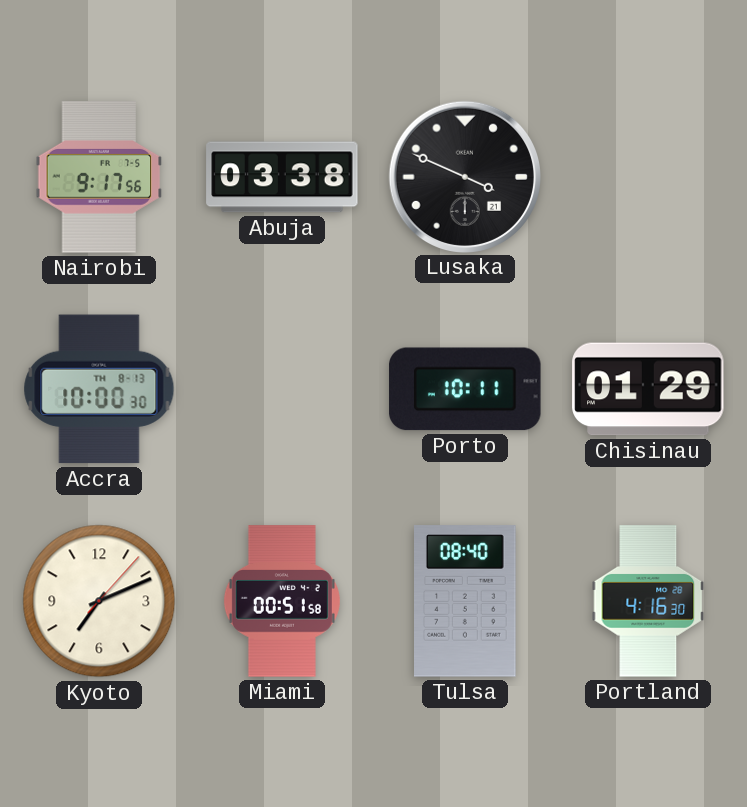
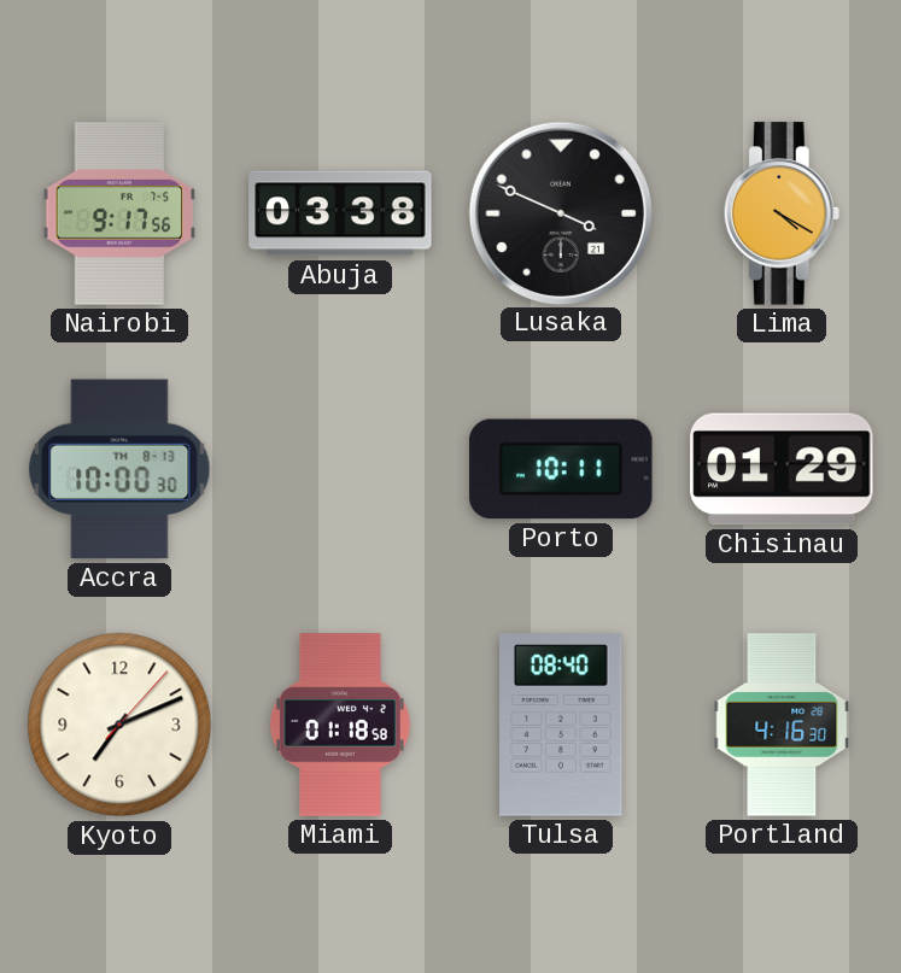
Lima: none -> 4:20
Miami: 00:51 -> 01:18
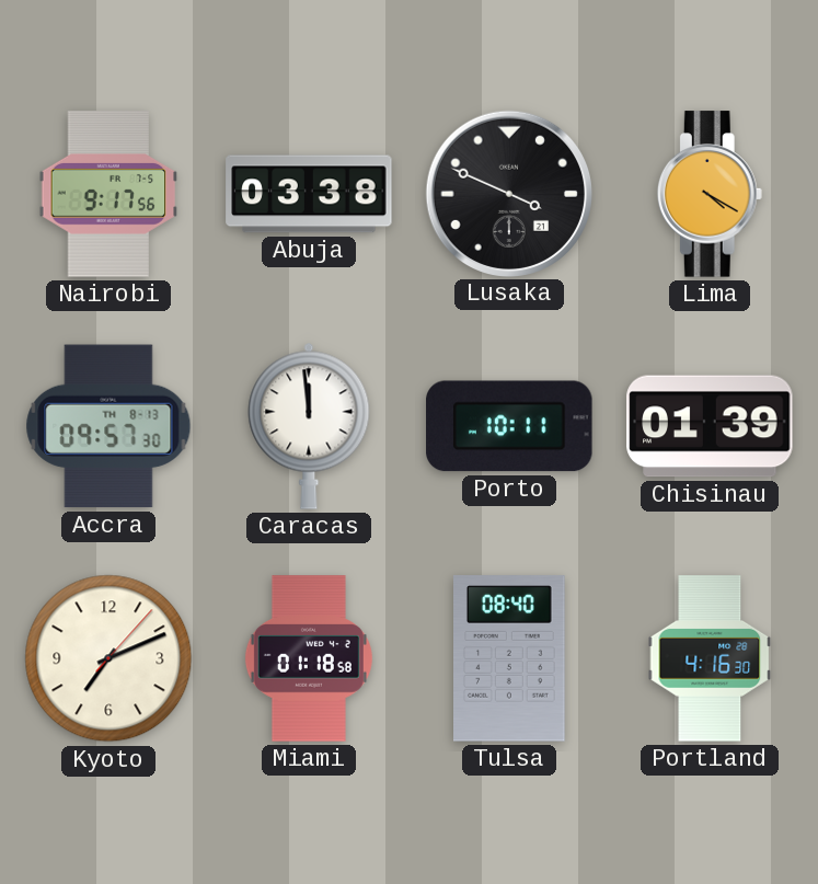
Accra: 10:00 -> 09:57
Caracas: none -> 11:59
Chisinau: 01:29 -> 01:39
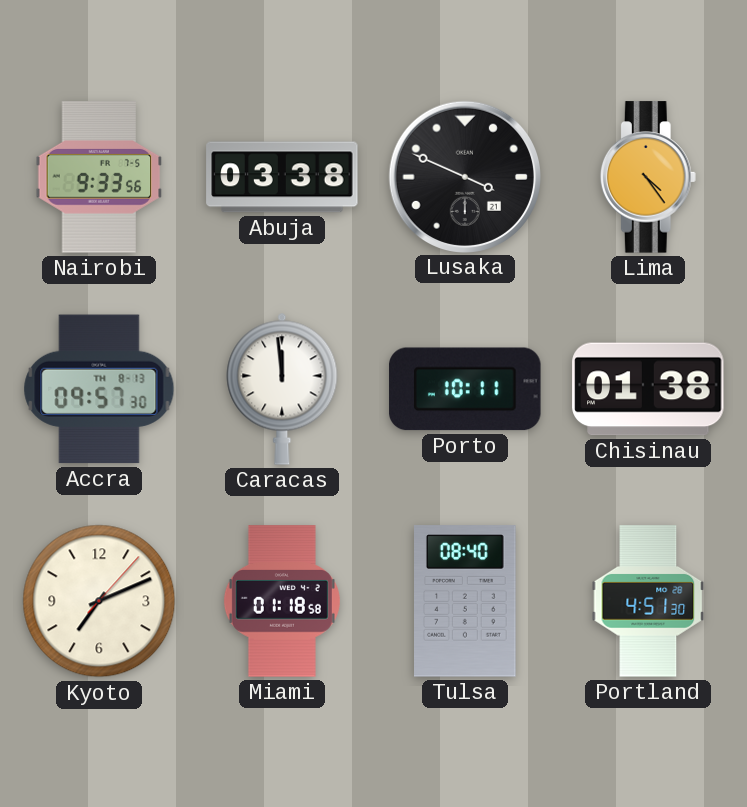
Nairobi: 9:17 -> 9:33
Lima: 4:20 -> 4:24
Chisinau: 01:39 -> 01:38
Portland: 4:16 -> 4:51
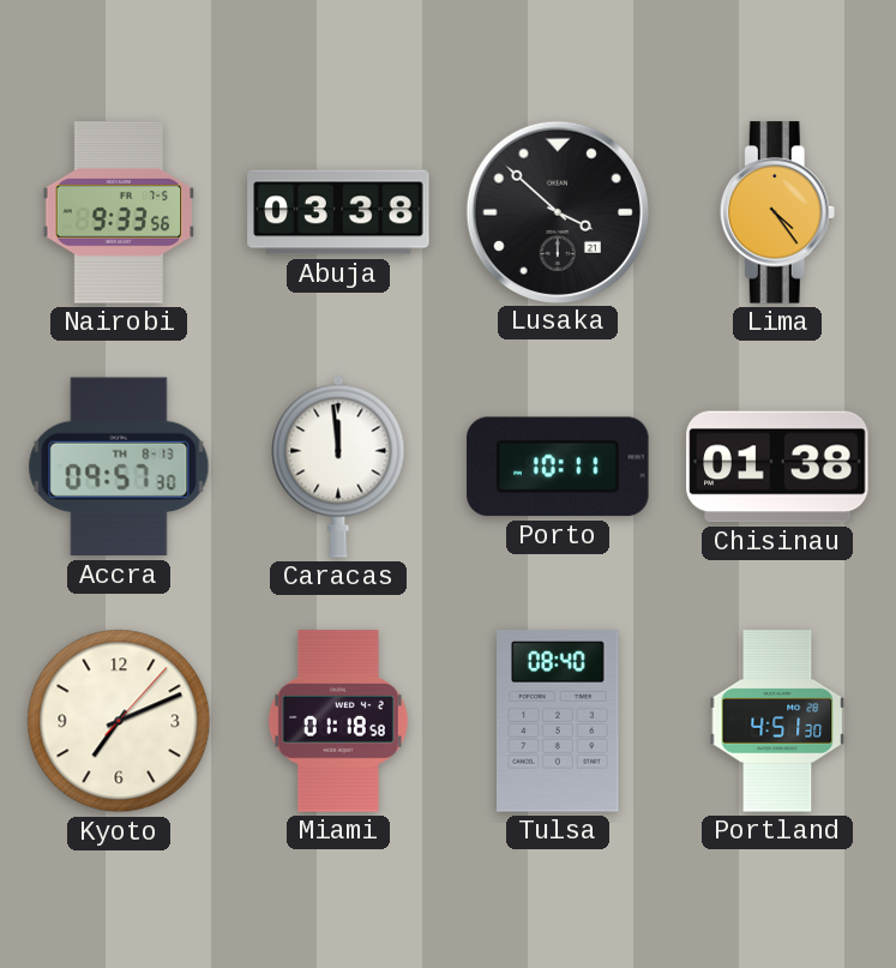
Lusaka: 3:49 -> 3:52
